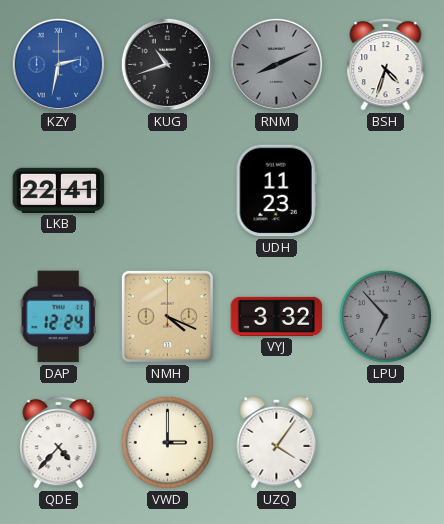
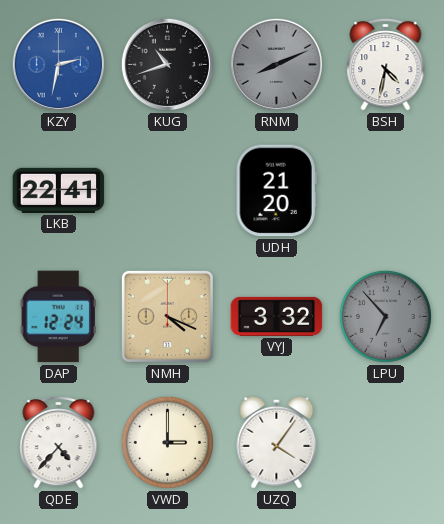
BSH: 4:33 -> 4:32
UDH: 11:23 -> 21:20
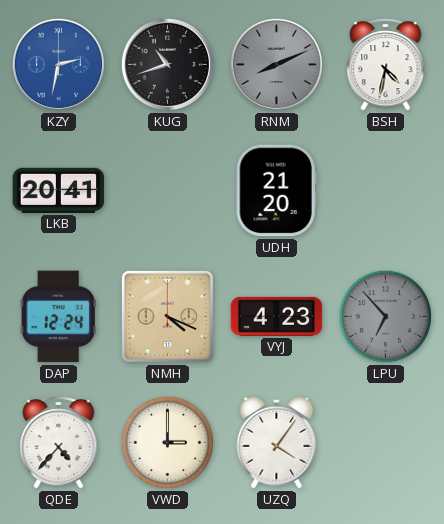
LKB: 22:41 -> 20:41
VYJ: 3:32 -> 4:23
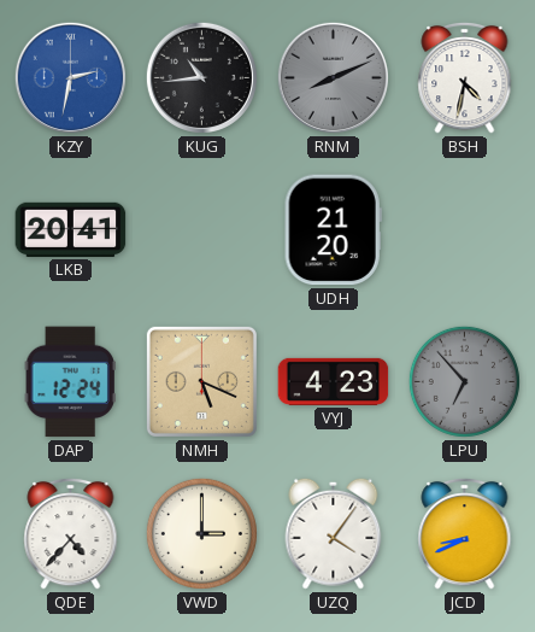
KUG: 10:42 -> 10:44
NMH: 4:19 -> 5:19
JCD: none -> 8:41
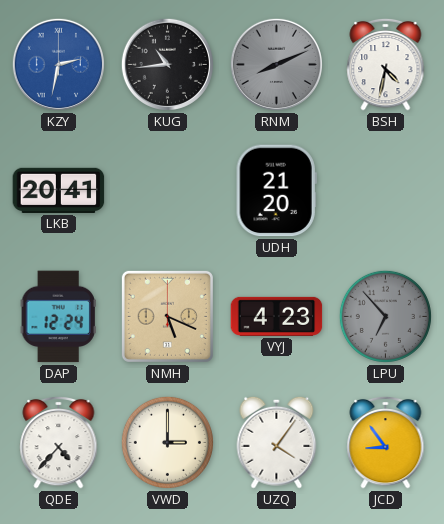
JCD: 8:41 -> 8:54
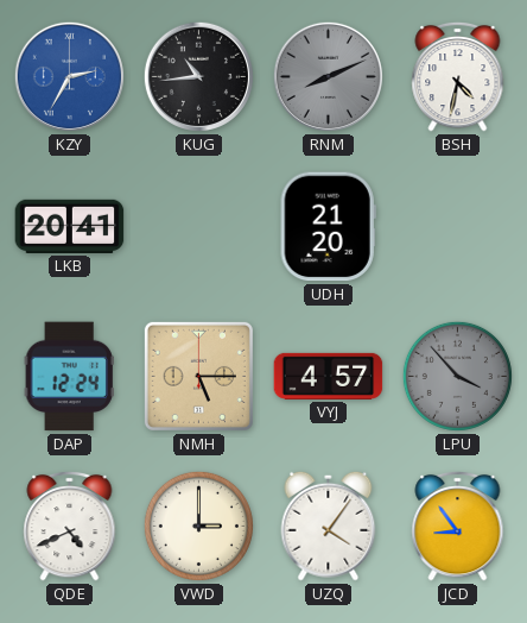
KZY: 2:32 -> 2:35
NMH: 5:19 -> 5:15
VYJ: 4:23 -> 4:57
LPU: 6:53 -> 3:53
QDE: 4:37 -> 4:41
